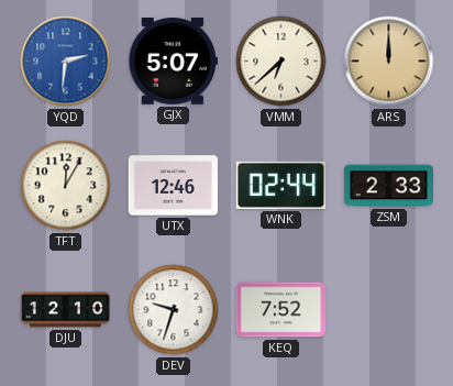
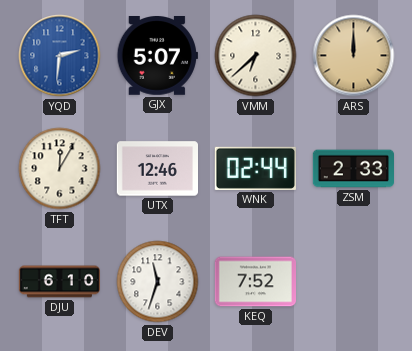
DJU: 12:10 -> 6:10
DEV: 9:33 -> 11:33
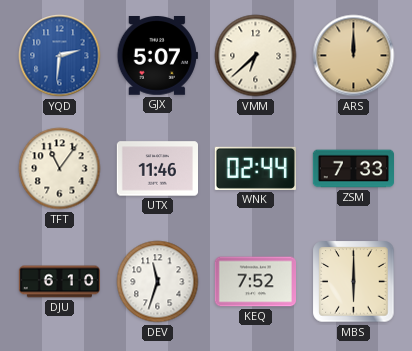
TFT: 12:05 -> 11:06
UTX: 12:46 -> 11:46
ZSM: 2:33 -> 7:33
MBS: none -> 6:00
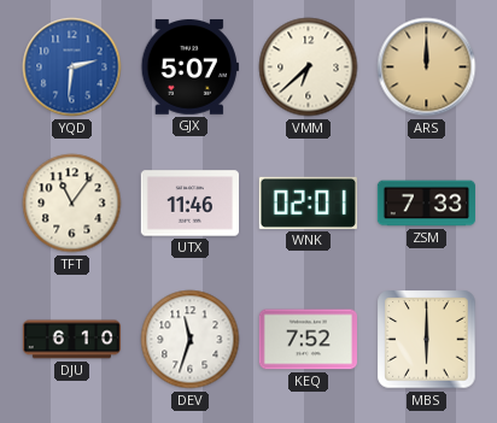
WNK: 02:44 -> 02:01
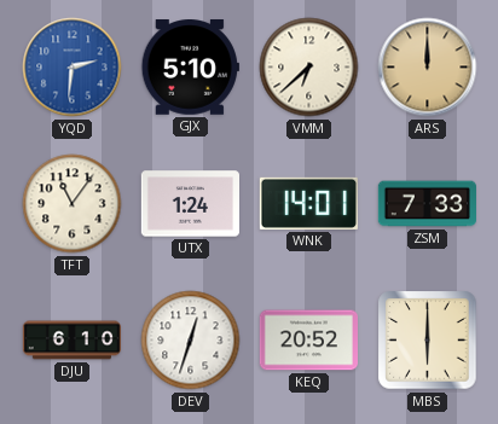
GJX: 5:07 -> 5:10
UTX: 11:46 -> 1:24
WNK: 02:01 -> 14:01
DEV: 11:33 -> 12:33
KEQ: 7:52 -> 20:52
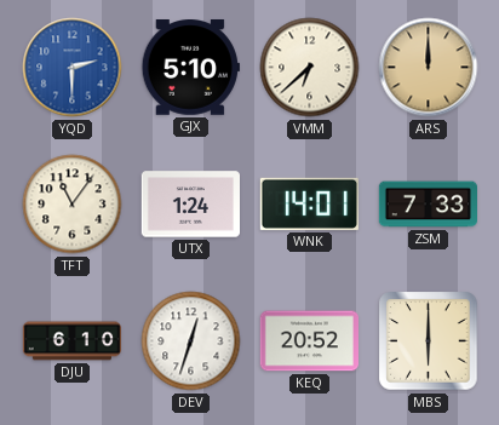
YQD: 2:31 -> 2:30
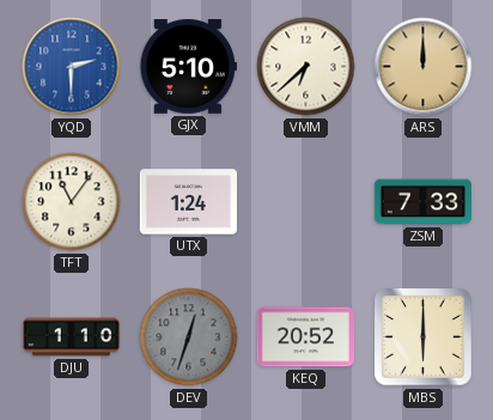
WNK: 14:01 -> none
DJU: 6:10 -> 1:10
DEV dial: white -> grey
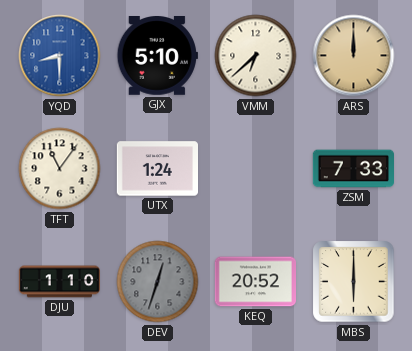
YQD: 2:30 -> 8:30
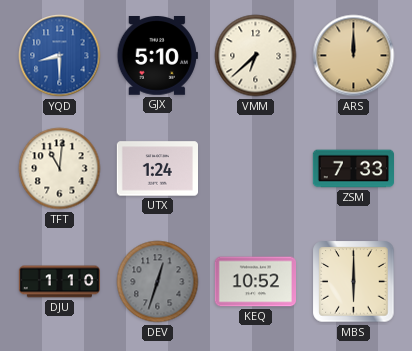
TFT: 11:06 -> 11:01
KEQ: 20:52 -> 10:52
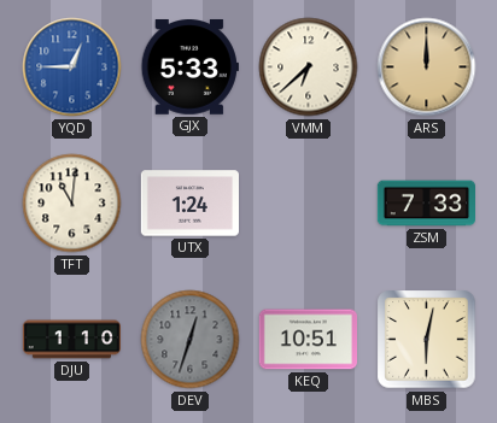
YQD: 8:30 -> 12:45
GJX: 5:10 -> 5:33
KEQ: 10:52 -> 10:51
MBS: 6:00 -> 6:02
